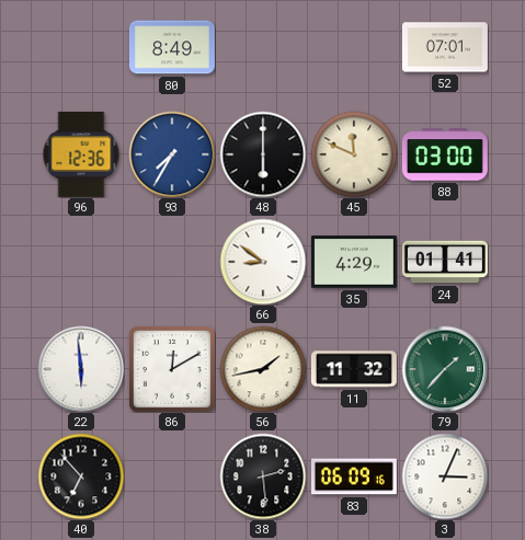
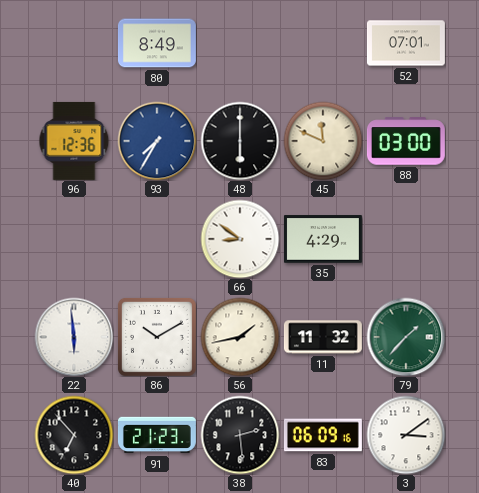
24: 01:41 -> none
86: 12:10 -> 10:10
91: none -> 21:23
3: 3:04 -> 3:09
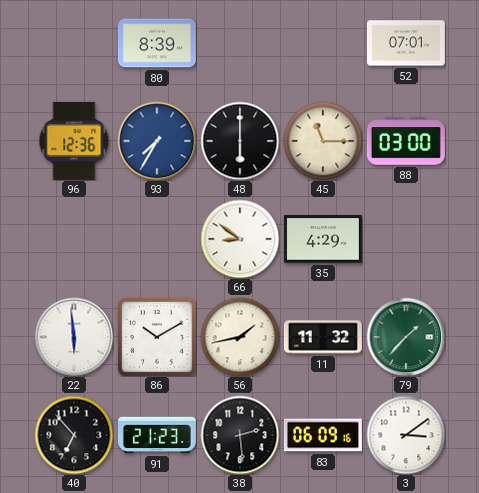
80: 8:49 -> 8:39
45: 11:49 -> 11:15
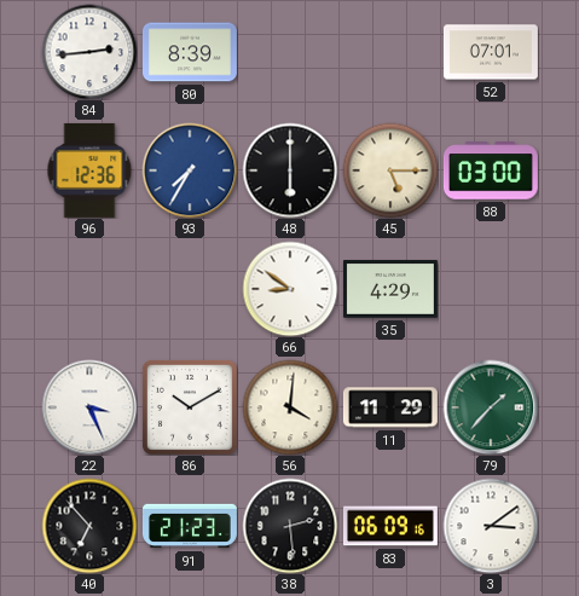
84: none -> 2:44
45: 11:15 -> 5:15
22: 5:59 -> 3:26
56: 1:43 -> 4:01
11: 11:32 -> 11:29
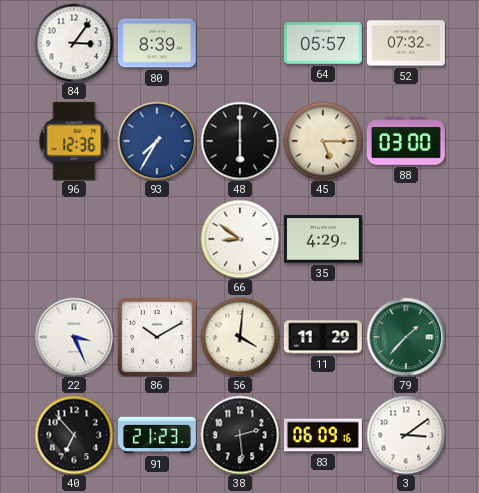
84: 2:44 -> 3:06
64: none -> 05:57
52: 07:01 -> 07:32
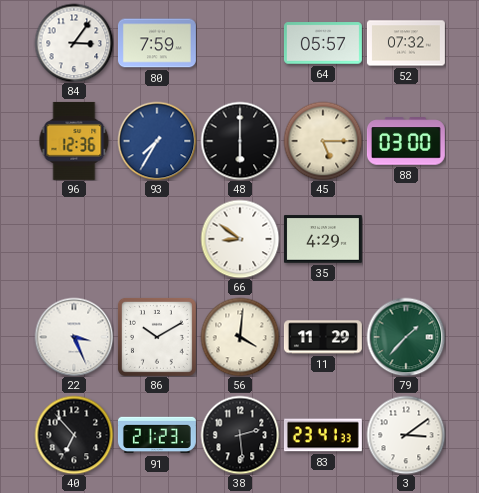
80: 8:39 -> 7:59
83: 06:09 -> 23:41
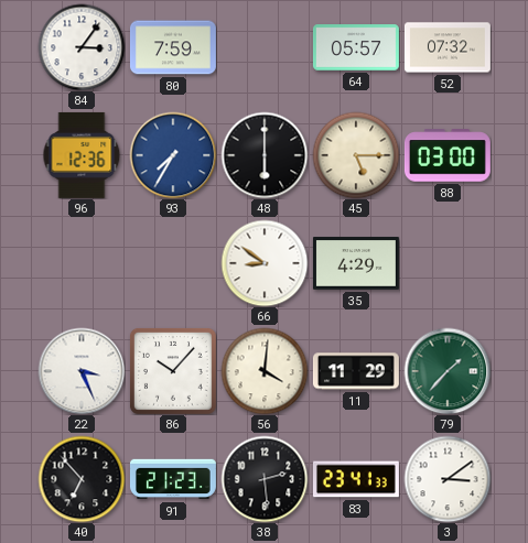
86: 10:10 -> 10:07
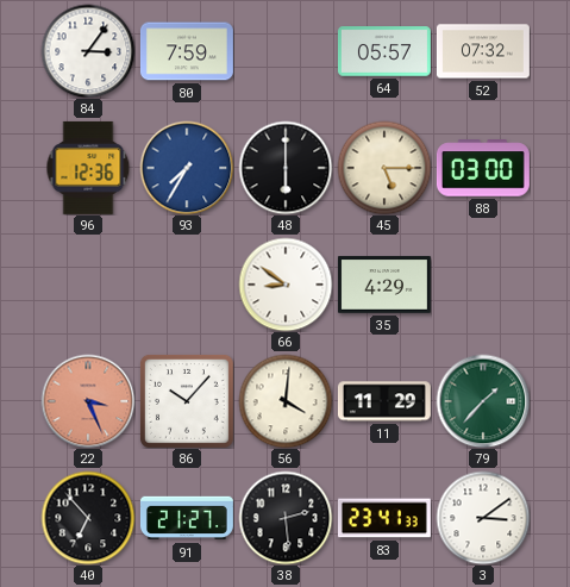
22 dial: white -> salmon
91: 21:23 -> 21:27
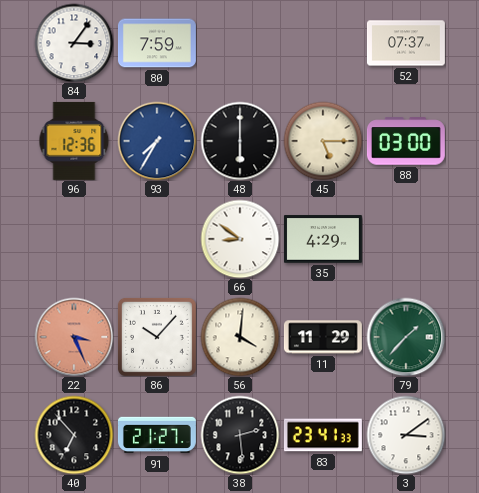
64: 05:57 -> none
52: 07:32 -> 07:37
